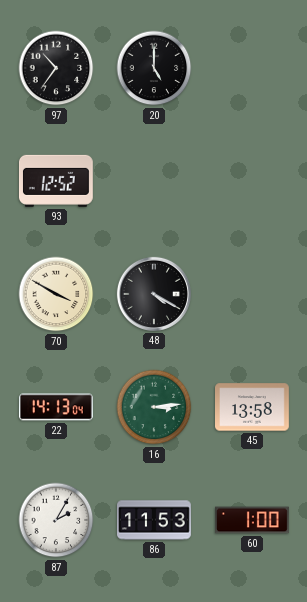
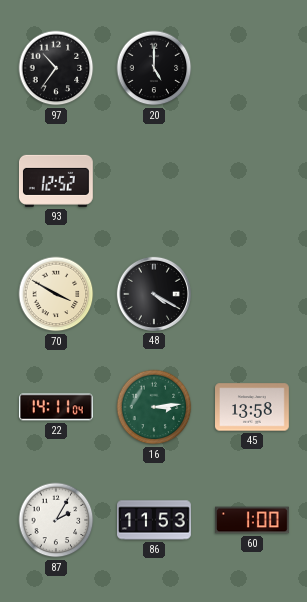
22: 14:13 -> 14:11
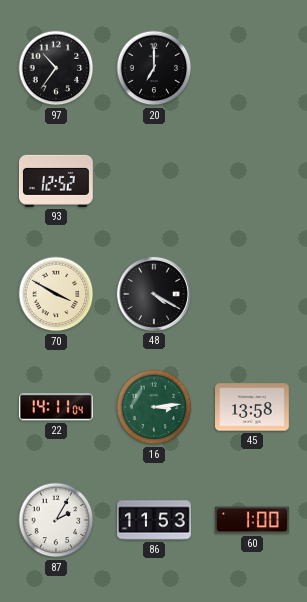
20: 5:00 -> 7:00
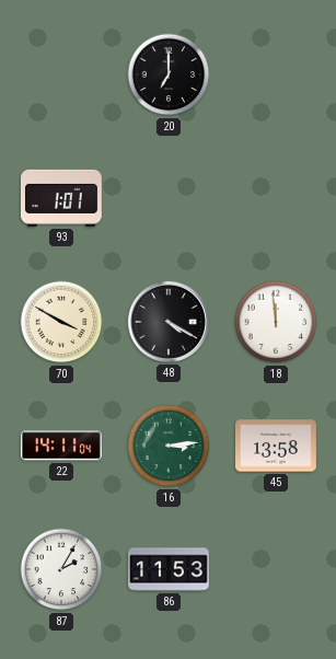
97: 10:36 -> none
93: 12:52 -> 1:01
18: none -> 11:59
60: 1:00 -> none
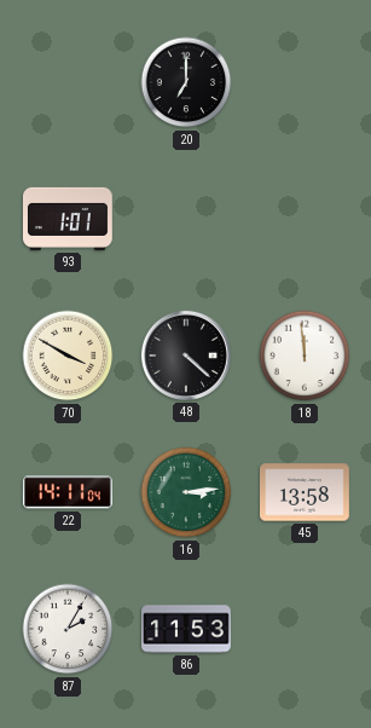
48: 4:20 -> 4:22
